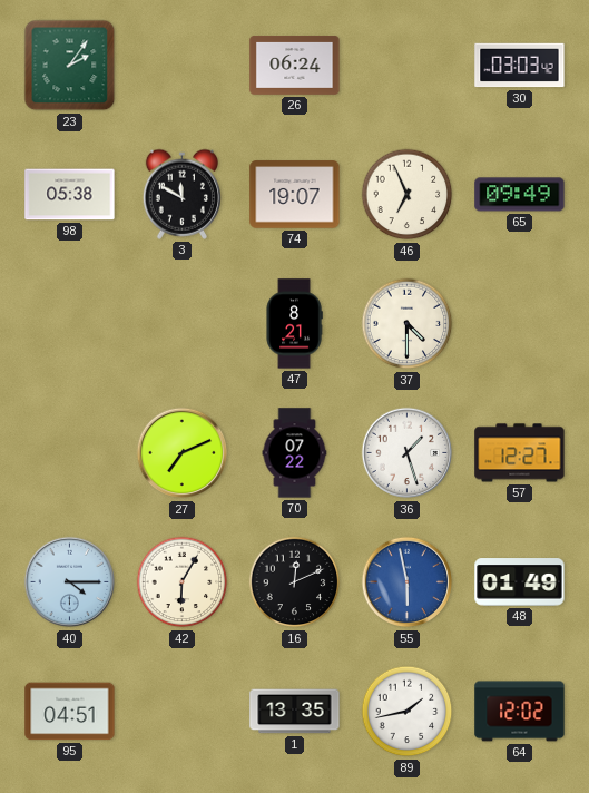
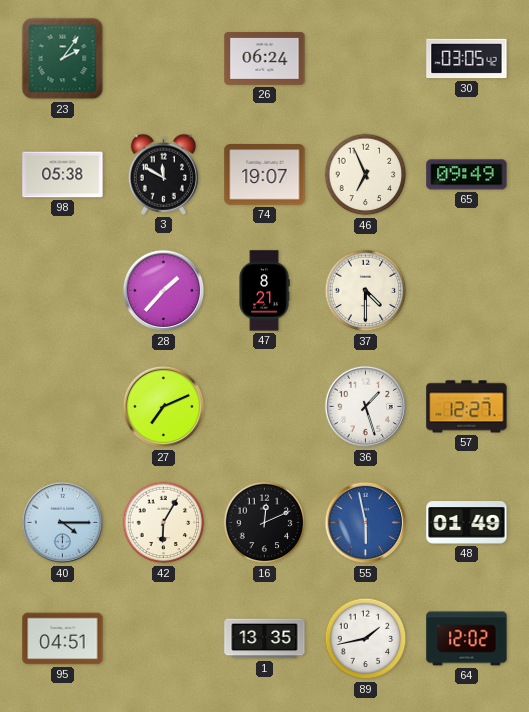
30: 03:03 -> 03:05
28: none -> 1:37
70: 07:22 -> none
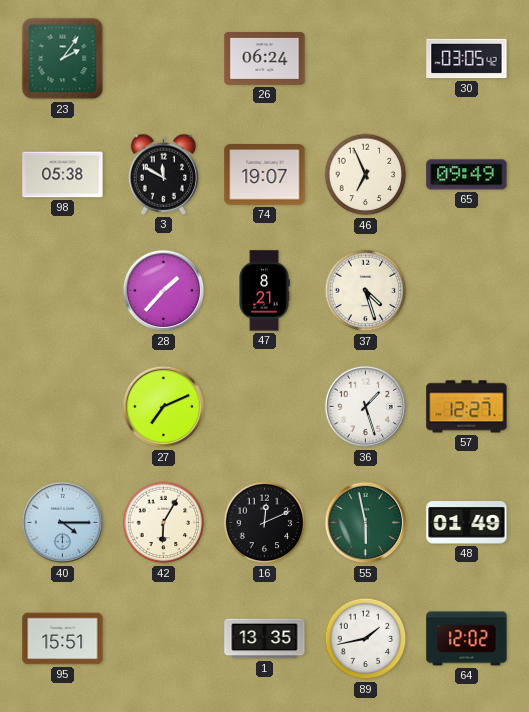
37: 4:30 -> 4:27
55 dial: blue -> green
95: 04:51 -> 15:51
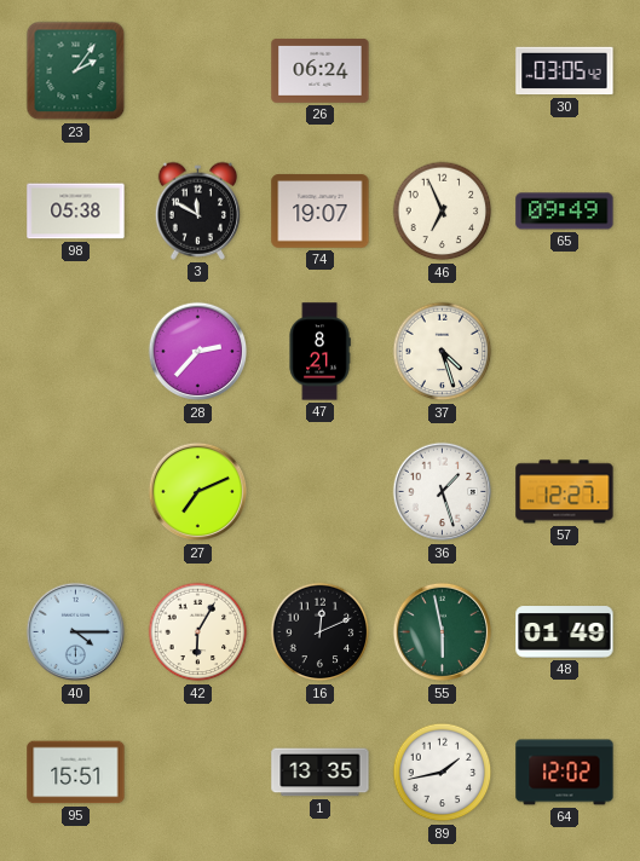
28: 1:37 -> 2:37
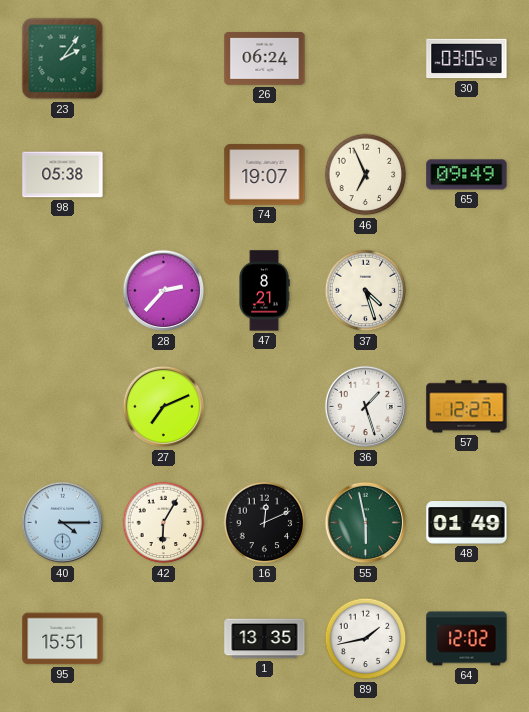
3: 11:50 -> none
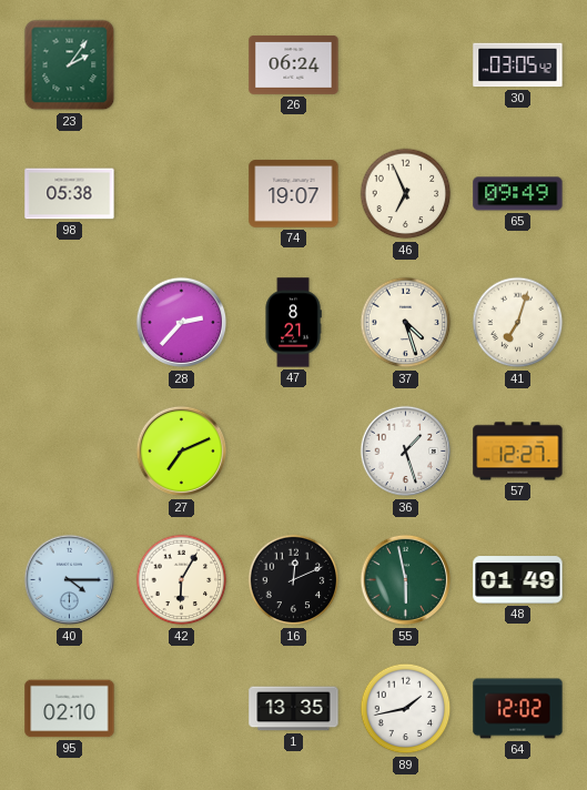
41: none -> 7:03
95: 15:51 -> 02:10
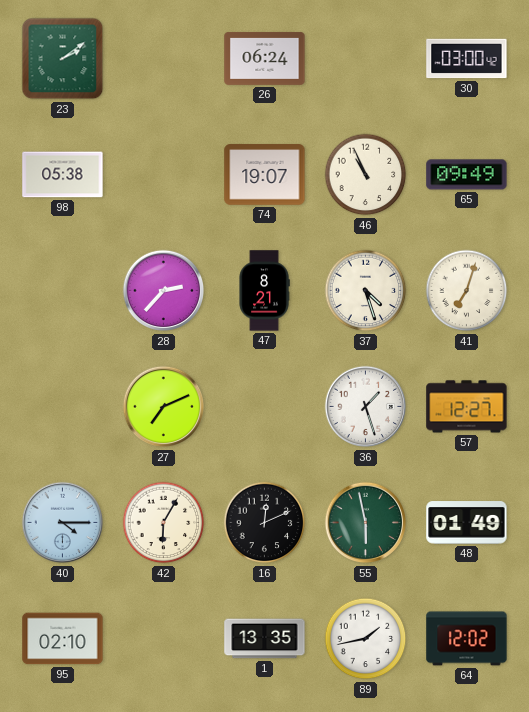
23: 2:06 -> 2:09
30: 03:05 -> 03:00
46: 6:56 -> 10:56
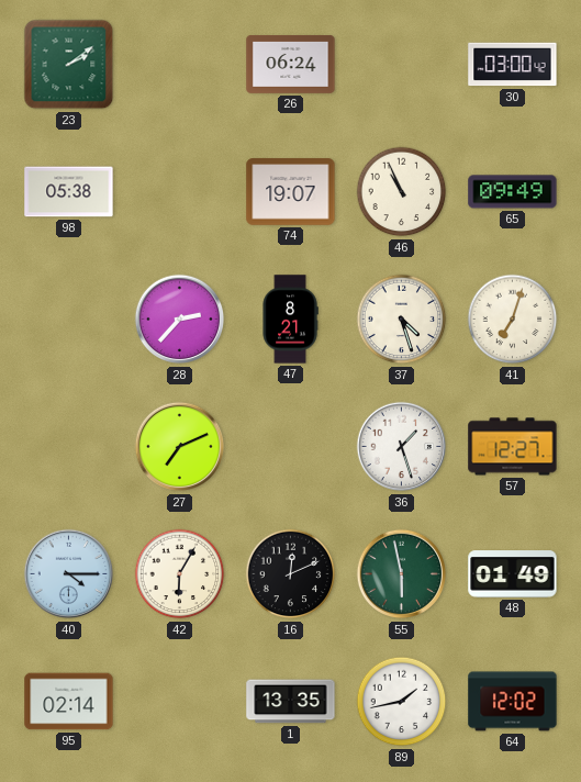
95: 02:10 -> 02:14
